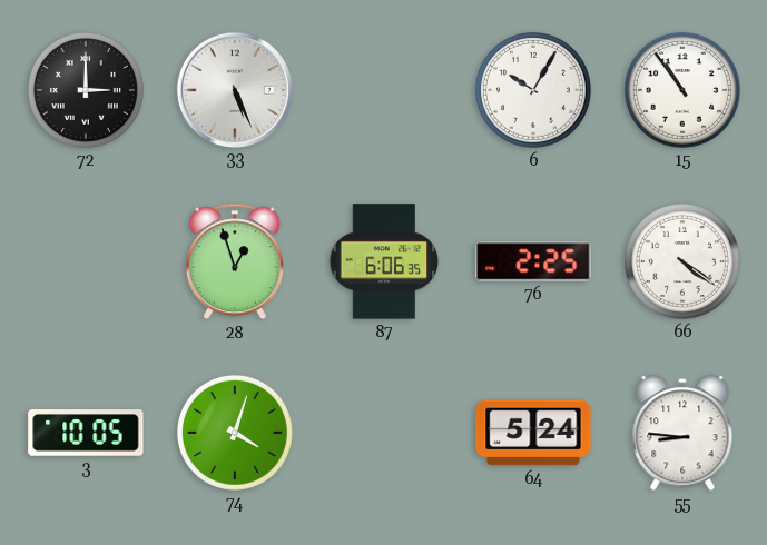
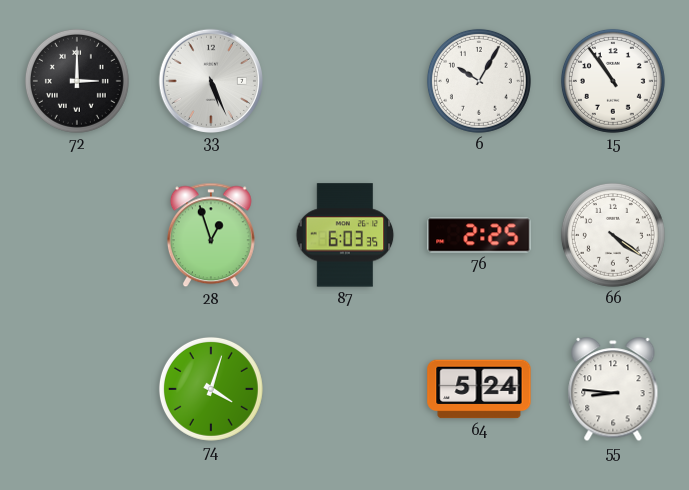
87: 6:06 -> 6:03
3: 10:05 -> none
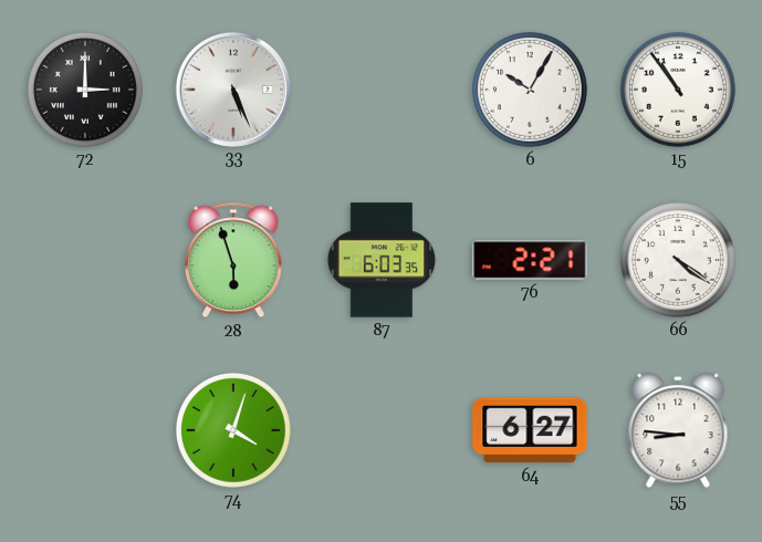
28: 12:57 -> 5:57
76: 2:25 -> 2:21
64: 5:24 -> 6:27
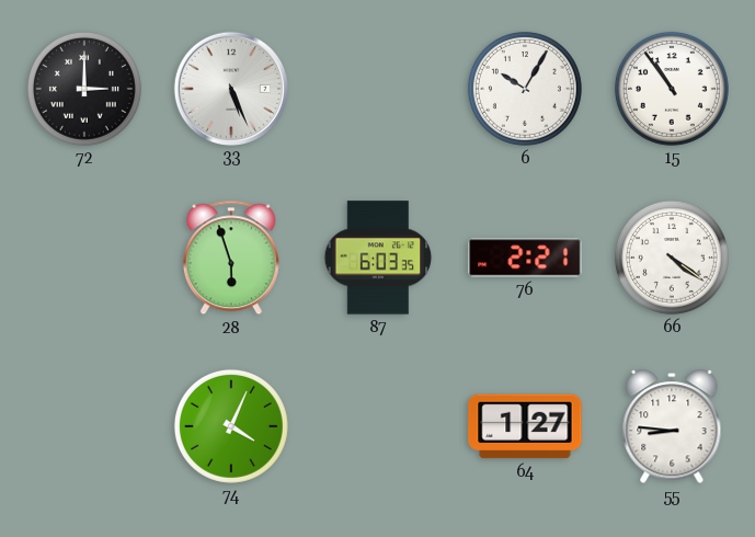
74: 4:03 -> 4:04
64: 6:27 -> 1:27
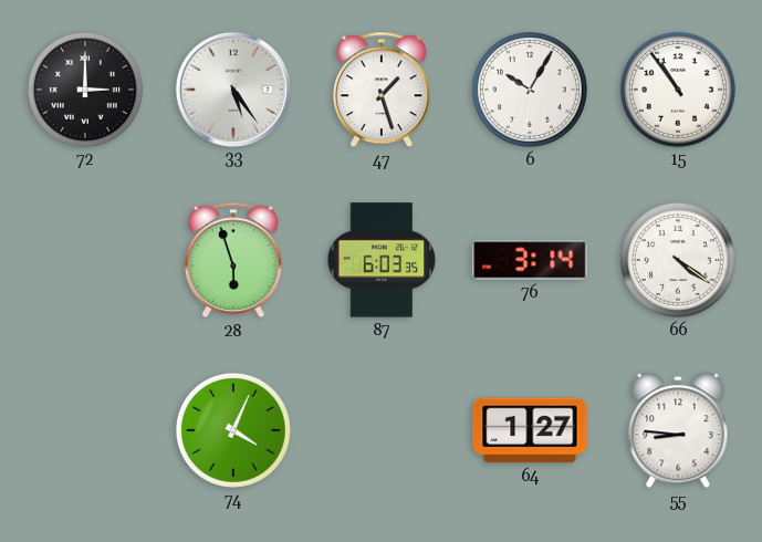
33: 5:26 -> 5:24
47: none -> 1:27
76: 2:21 -> 3:14
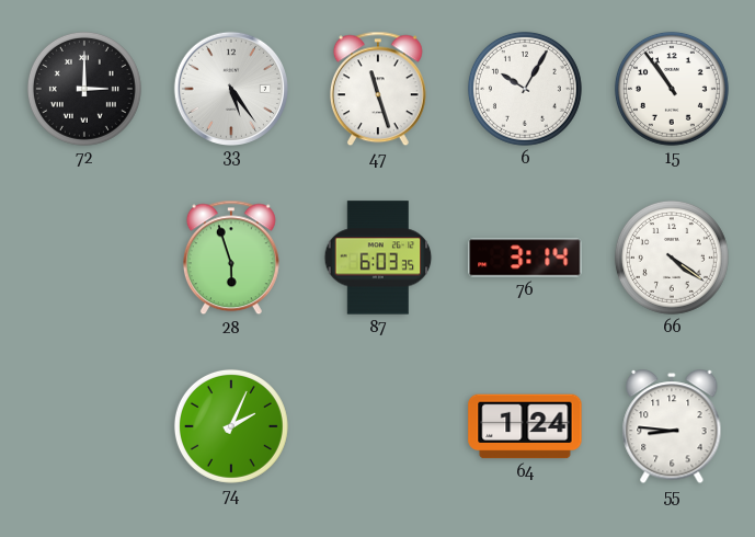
47: 1:27 -> 11:27
74: 4:04 -> 2:04
64: 1:27 -> 1:24
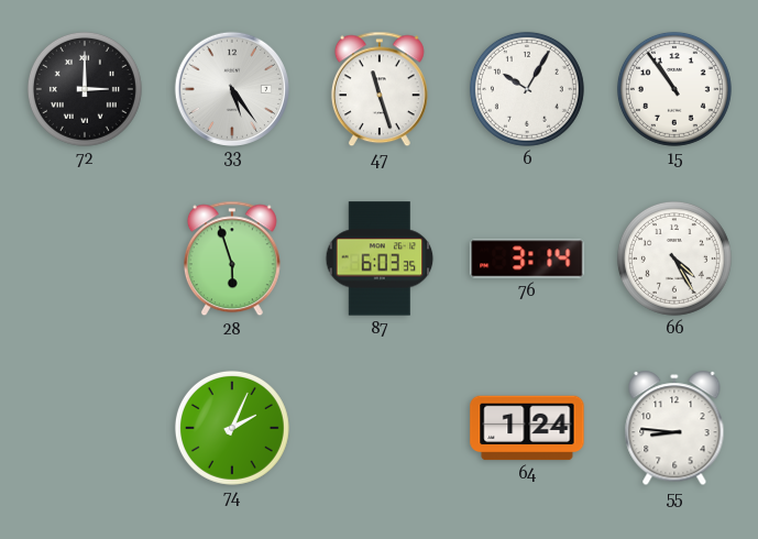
66: 4:21 -> 4:25
